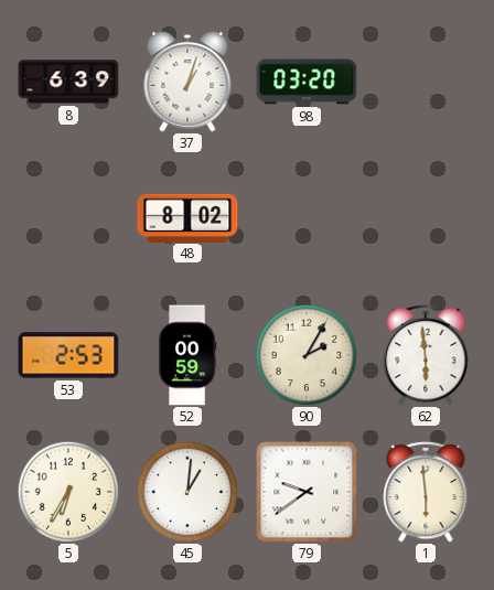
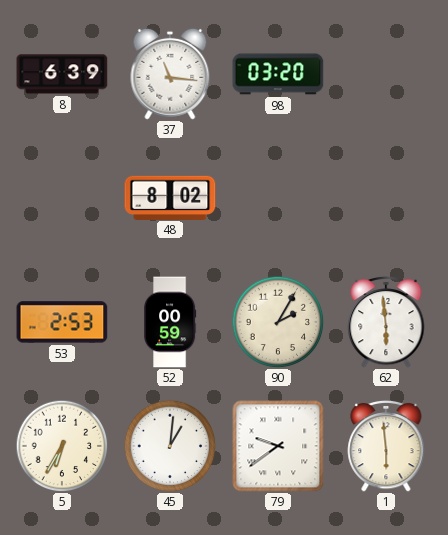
37: 1:03 -> 11:16
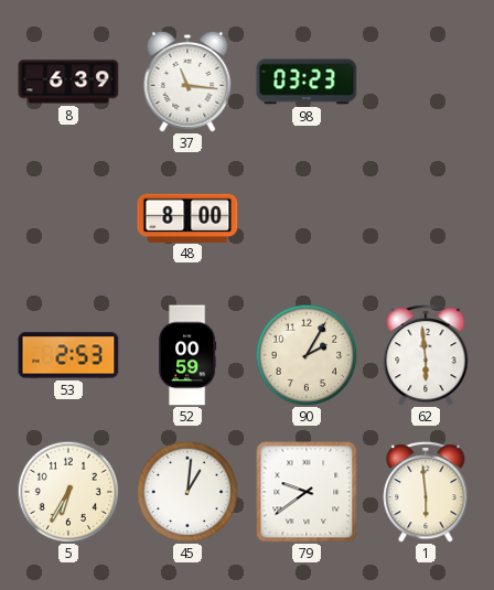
98: 03:20 -> 03:23
48: 8:02 -> 8:00
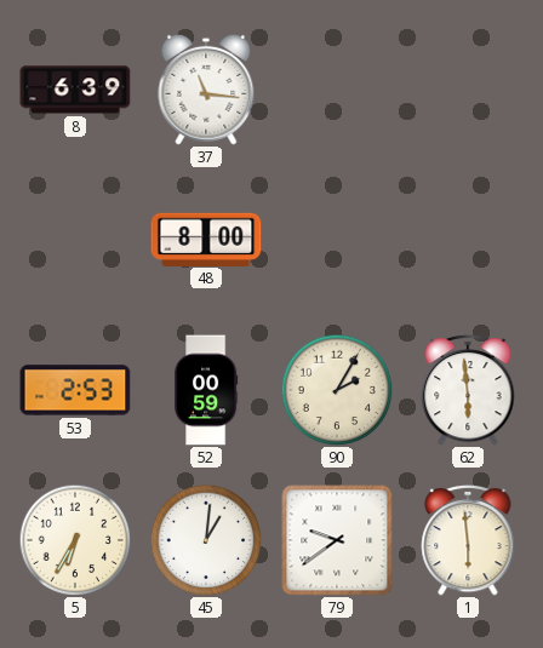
98: 03:23 -> none
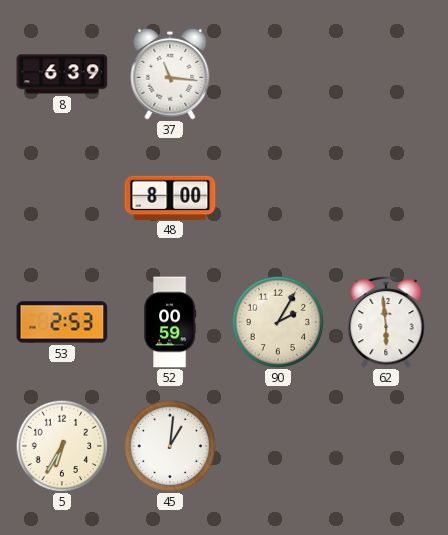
79: 9:39 -> none
1: 5:59 -> none
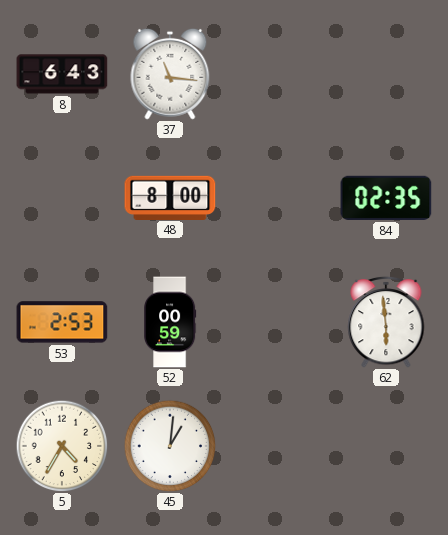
8: 6:39 -> 6:43
84: none -> 02:35
90: 2:05 -> none
5: 6:35 -> 4:35
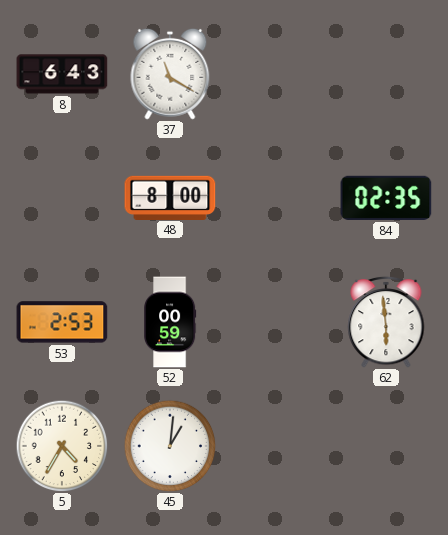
37: 11:16 -> 11:20
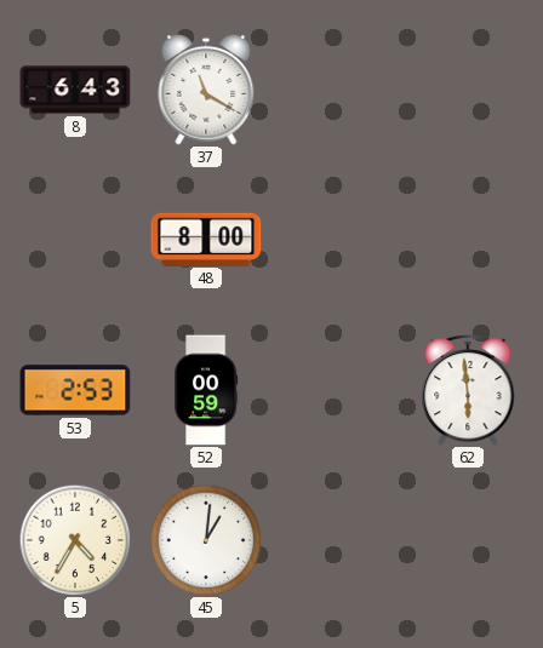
84: 02:35 -> none
